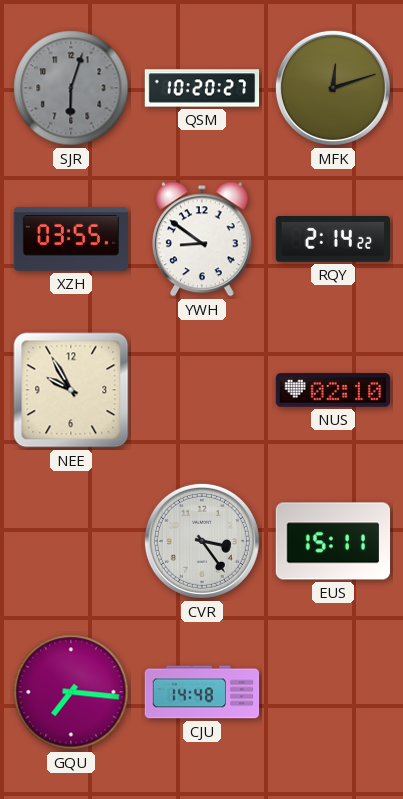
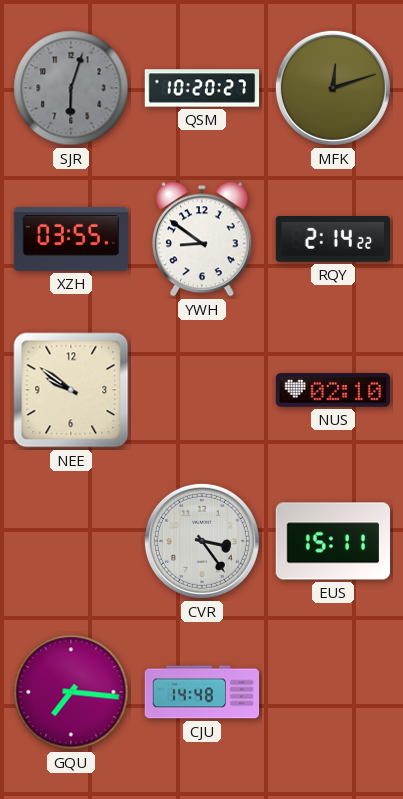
NEE: 9:55 -> 9:51
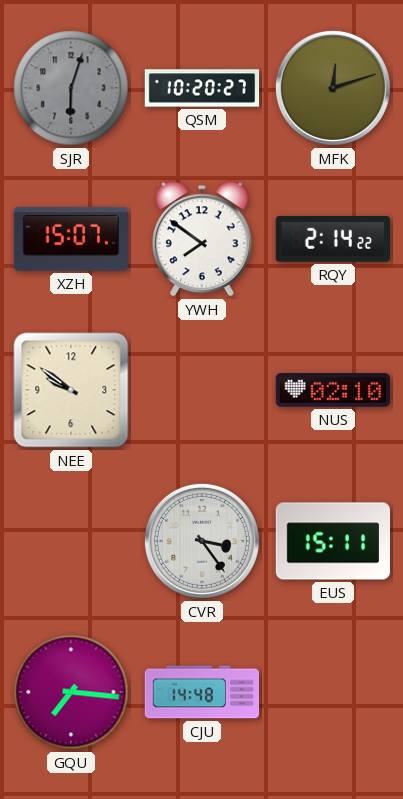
XZH: 03:55 -> 15:07
YWH: 8:51 -> 7:51
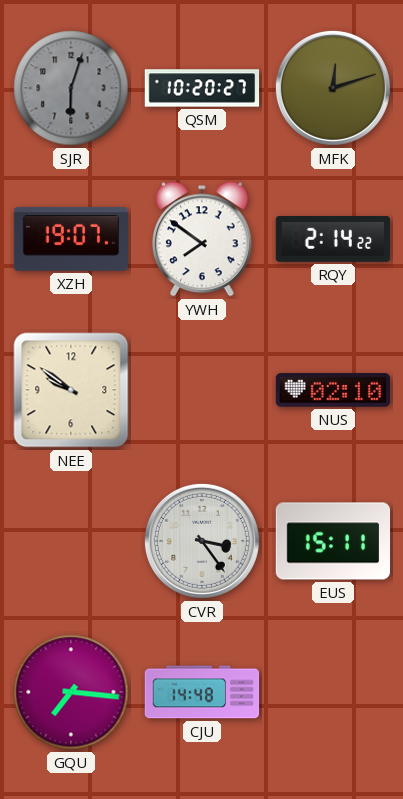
XZH: 15:07 -> 19:07
